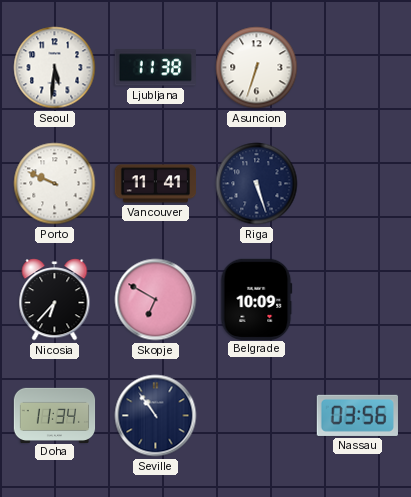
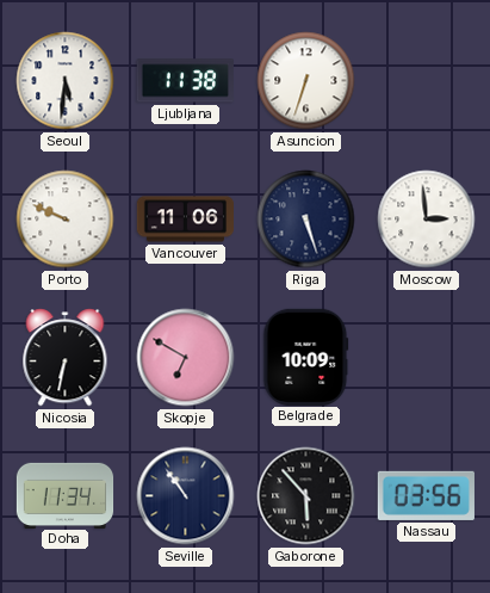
Vancouver: 11:41 -> 11:06
Moscow: none -> 2:59
Nicosia: 6:37 -> 6:32
Gaborone: none -> 5:53
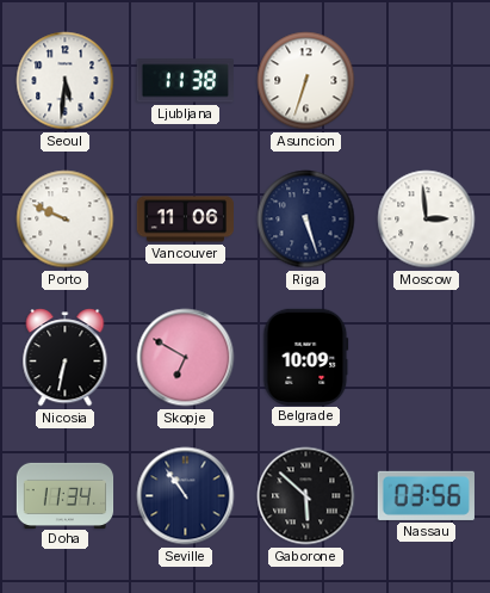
Gaborone: 5:53 -> 5:52
